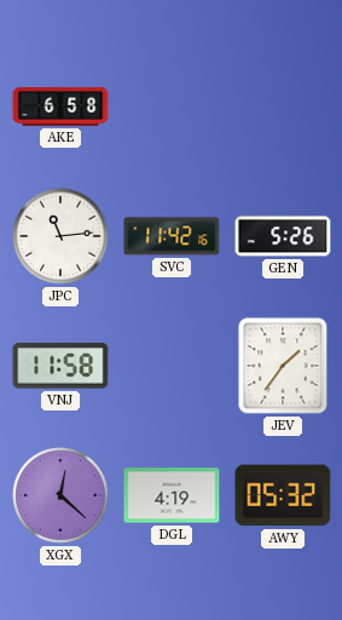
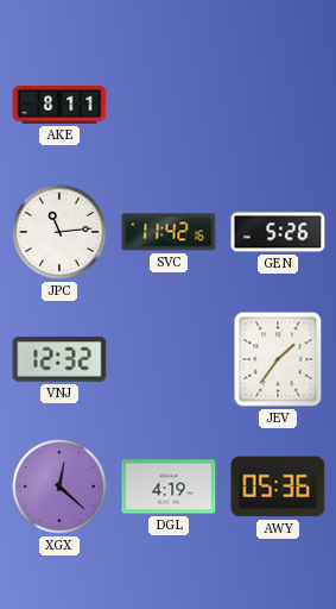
AKE: 6:58 -> 8:11
VNJ: 11:58 -> 12:32
AWY: 05:32 -> 05:36
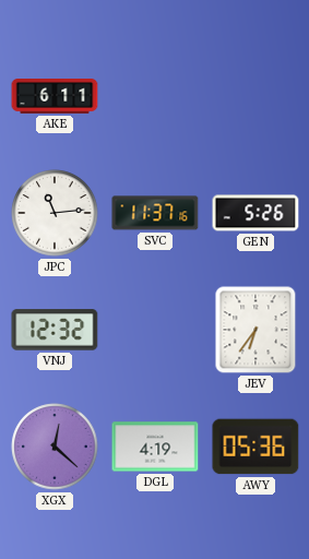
AKE: 8:11 -> 6:11
SVC: 11:42 -> 11:37
JEV: 1:36 -> 6:36
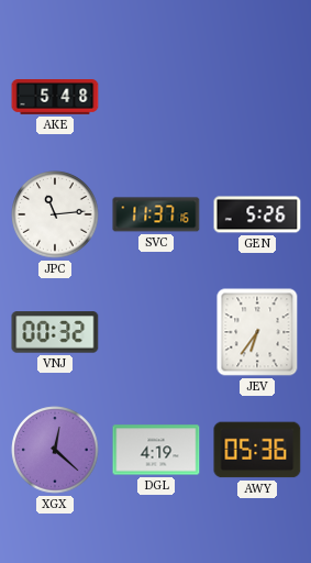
AKE: 6:11 -> 5:48
VNJ: 12:32 -> 00:32
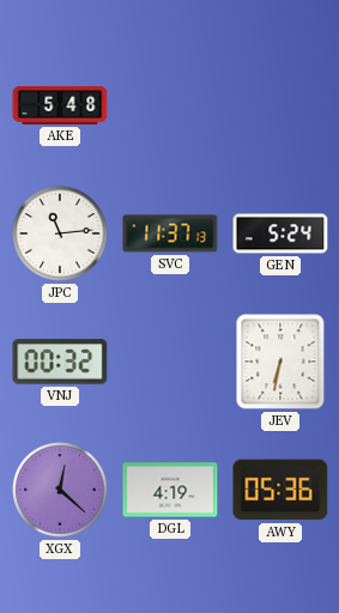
SVC: 11:37:16 -> 11:37:13
GEN: 5:26 -> 5:24
JEV: 6:36 -> 6:32
